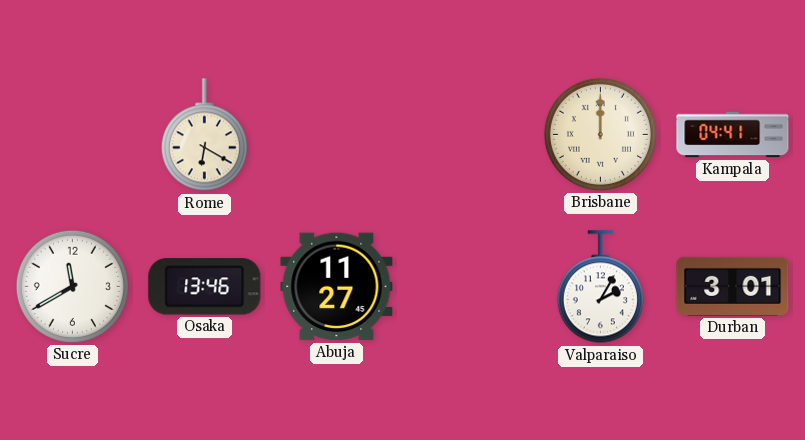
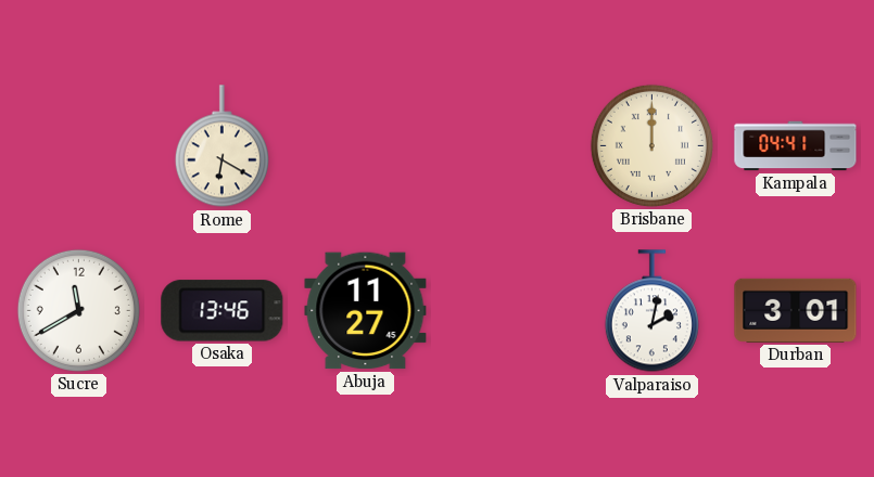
Valparaiso: 2:05 -> 2:02
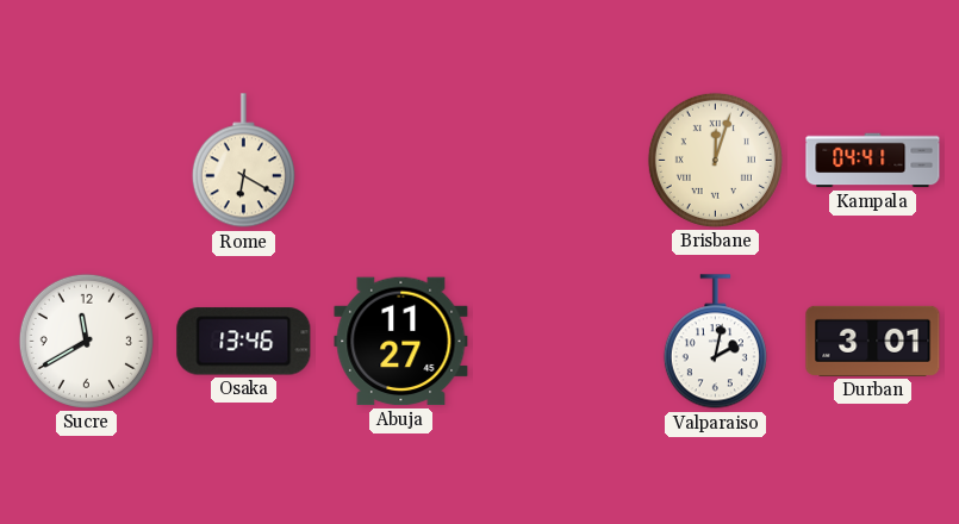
Brisbane: 12:00 -> 12:03
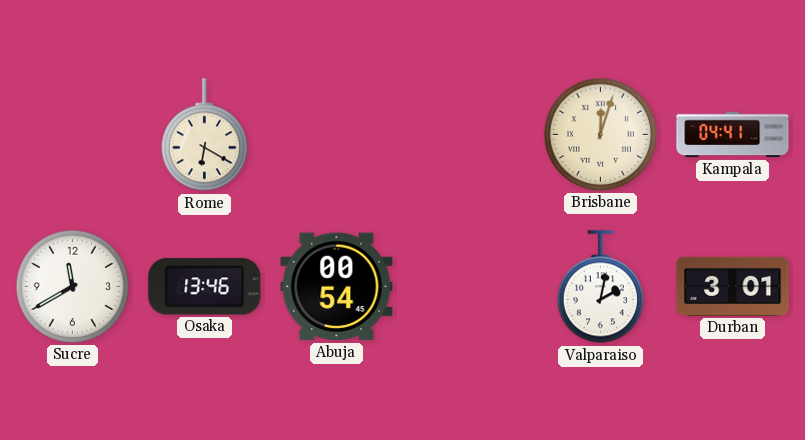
Abuja: 11:27 -> 00:54
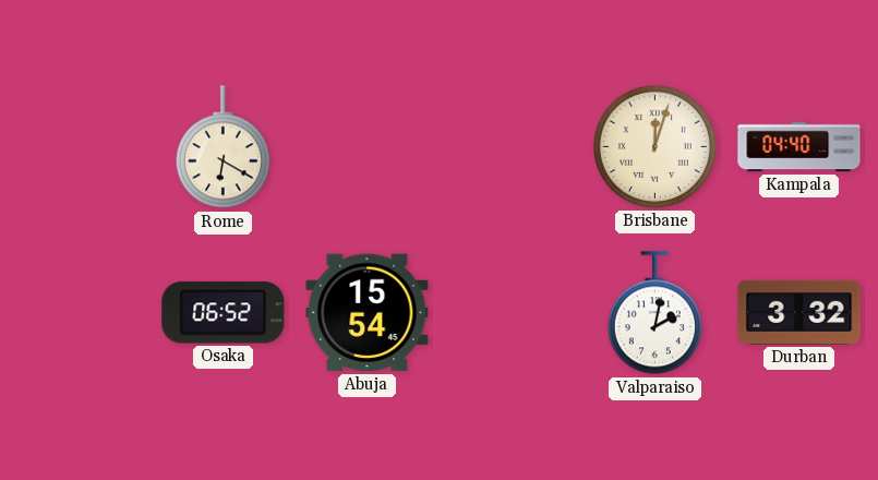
Kampala: 04:41 -> 04:40
Sucre: 11:40 -> none
Osaka: 13:46 -> 06:52
Abuja: 00:54 -> 15:54
Durban: 3:01 -> 3:32
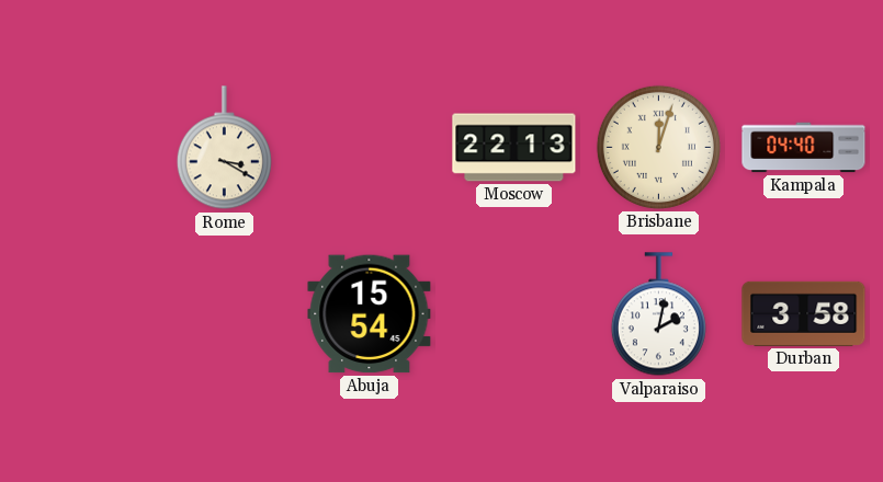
Rome: 6:20 -> 3:20
Moscow: none -> 22:13
Osaka: 06:52 -> none
Durban: 3:32 -> 3:58
